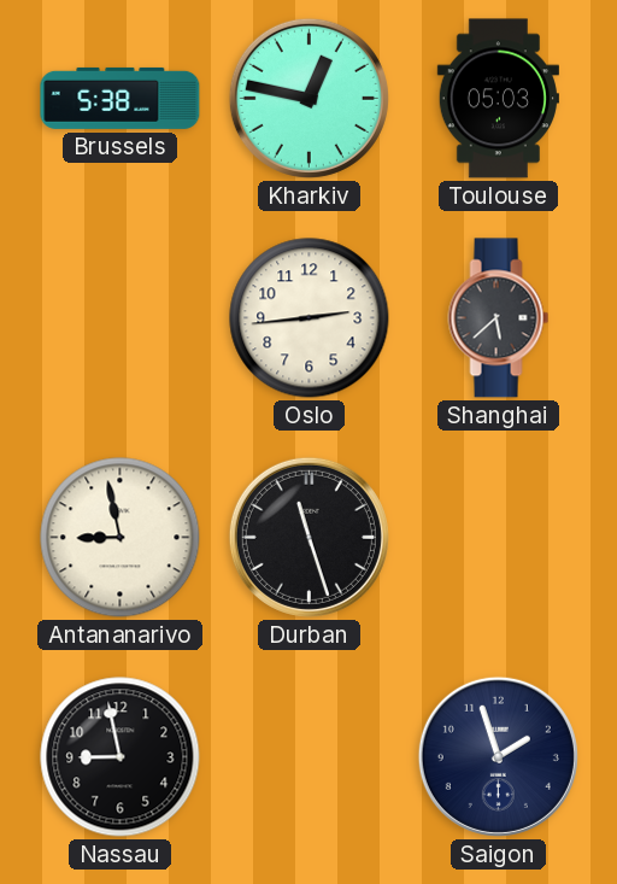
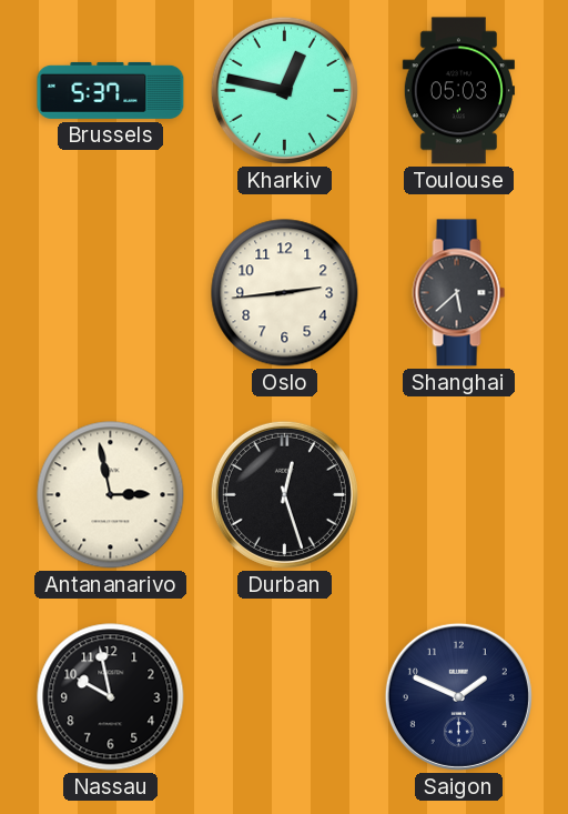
Brussels: 5:38 -> 5:37
Antananarivo: 8:58 -> 2:58
Durban: 11:27 -> 12:27
Nassau: 8:58 -> 9:58
Saigon: 1:57 -> 1:49
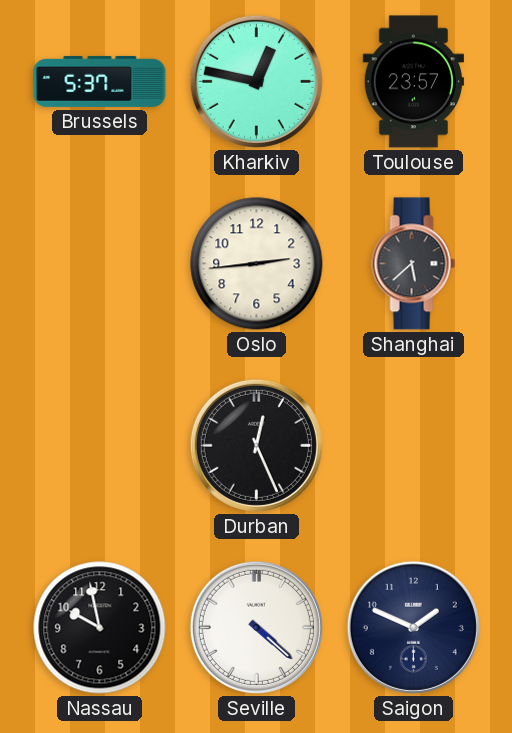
Toulouse: 05:03 -> 23:57
Antananarivo: 2:58 -> none
Durban: 12:27 -> 12:26
Seville: none -> 4:22
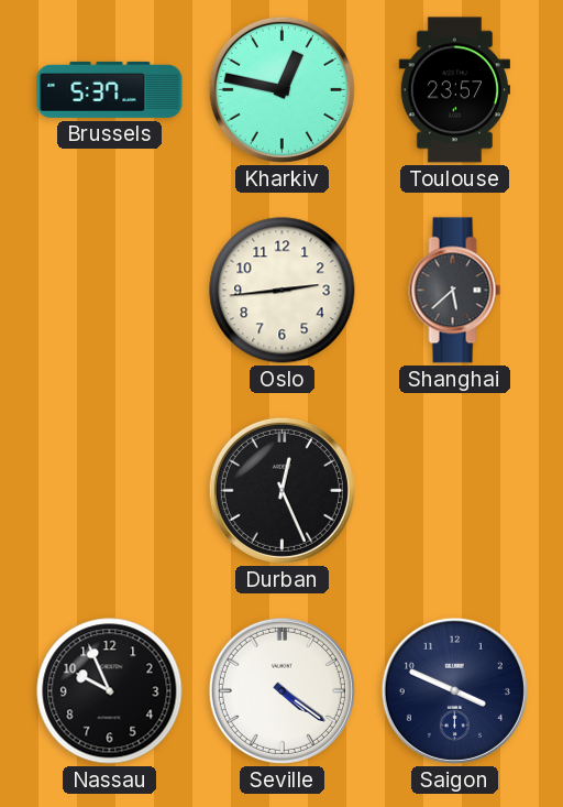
Nassau: 9:58 -> 9:56
Seville: 4:22 -> 4:21
Saigon: 1:49 -> 3:49
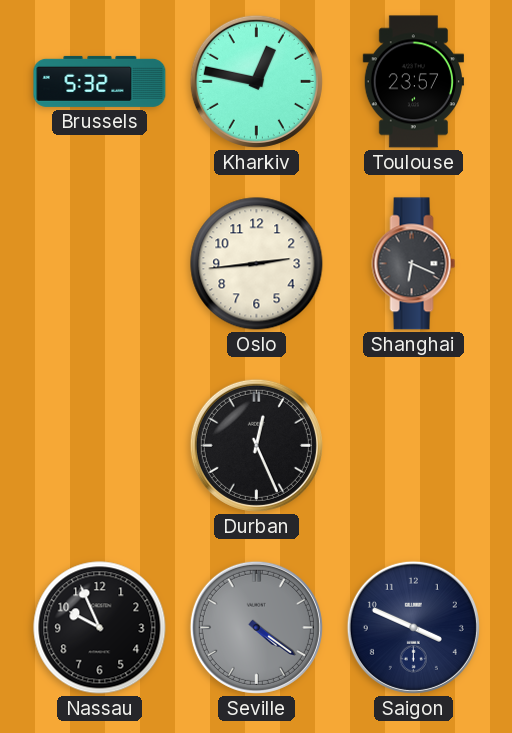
Brussels: 5:37 -> 5:32
Shanghai: 5:38 -> 6:19
Seville dial: white -> grey
